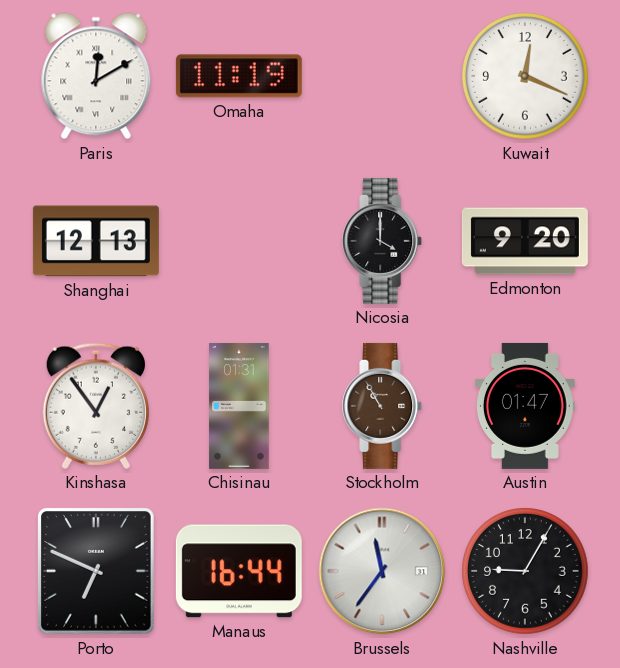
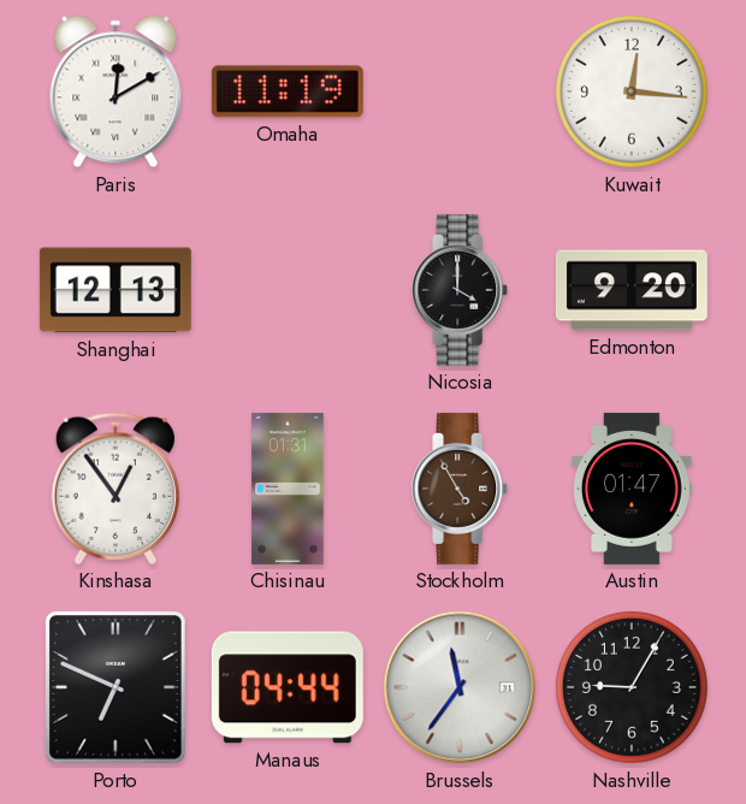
Kuwait: 12:19 -> 12:16
Stockholm: 10:55 -> 4:55
Manaus: 16:44 -> 04:44
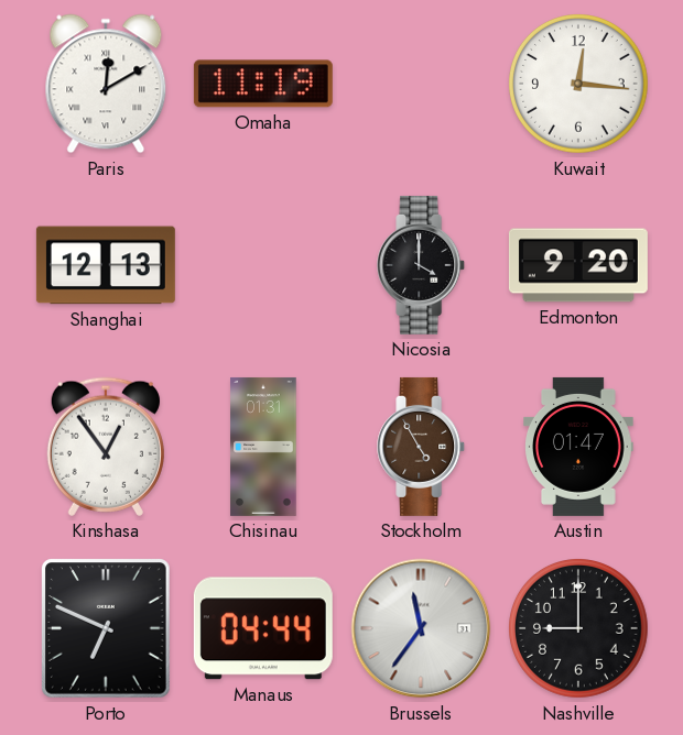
Nashville: 9:05 -> 9:00
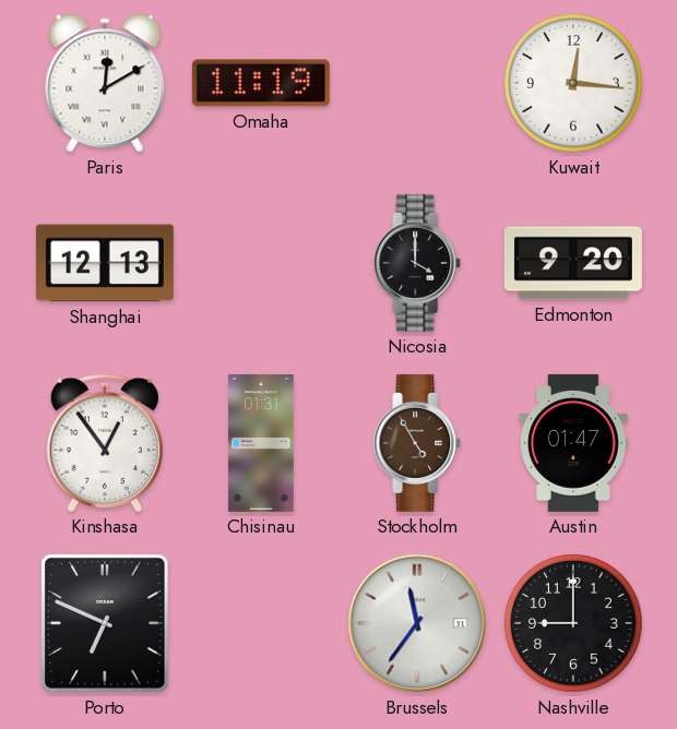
Manaus: 04:44 -> none
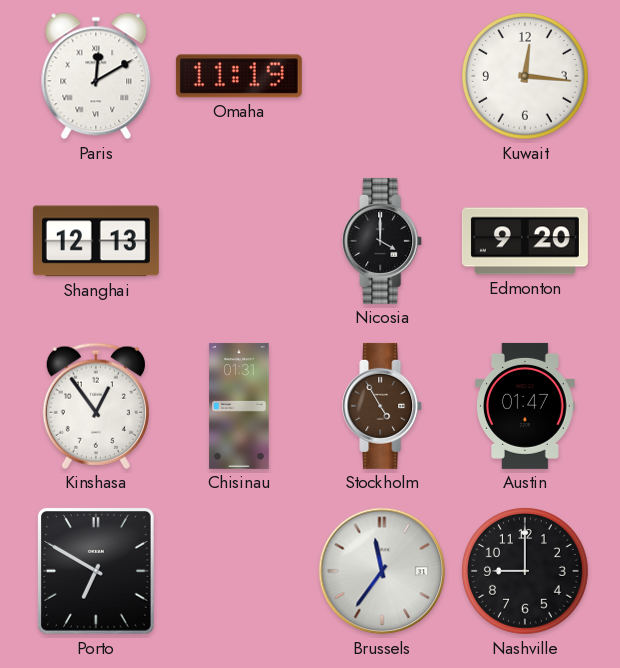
Porto: 6:49 -> 6:50
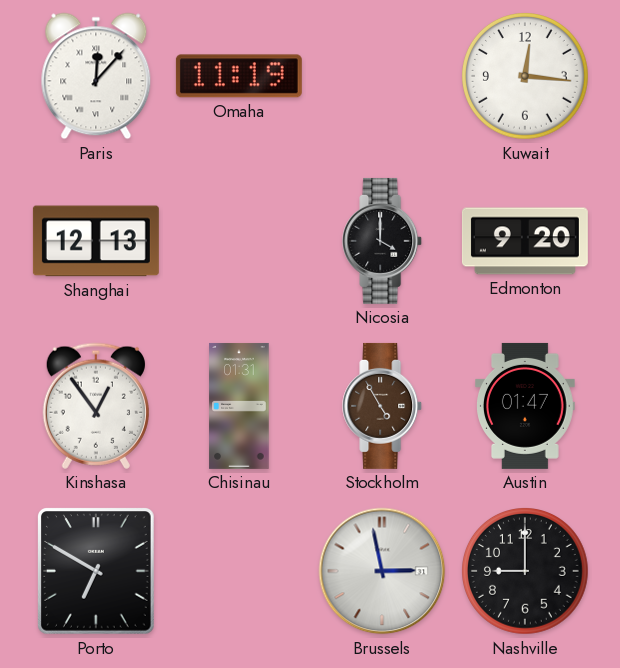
Paris: 12:10 -> 12:07
Brussels: 11:36 -> 2:58
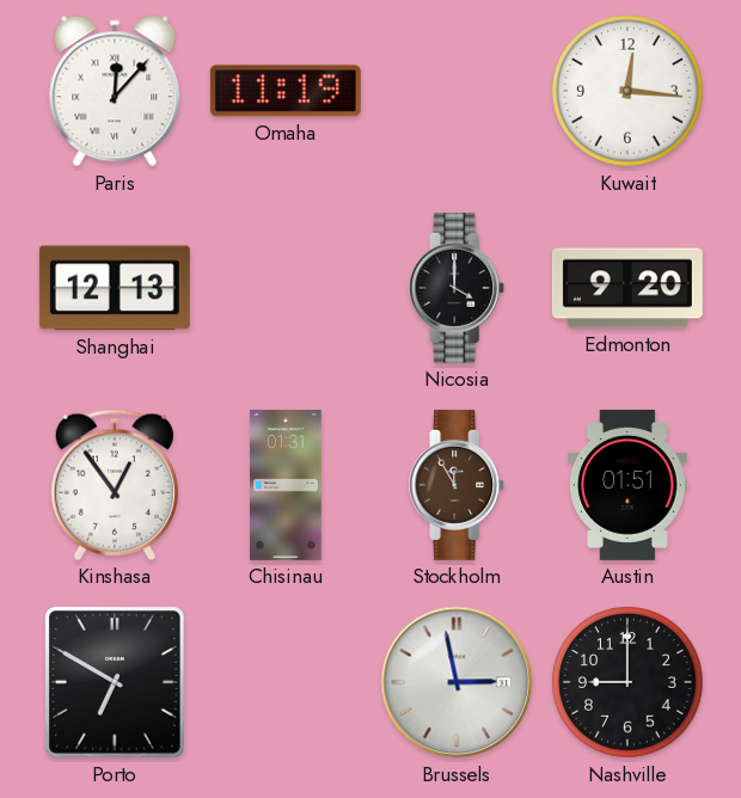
Stockholm: 4:55 -> 11:55
Austin: 01:47 -> 01:51
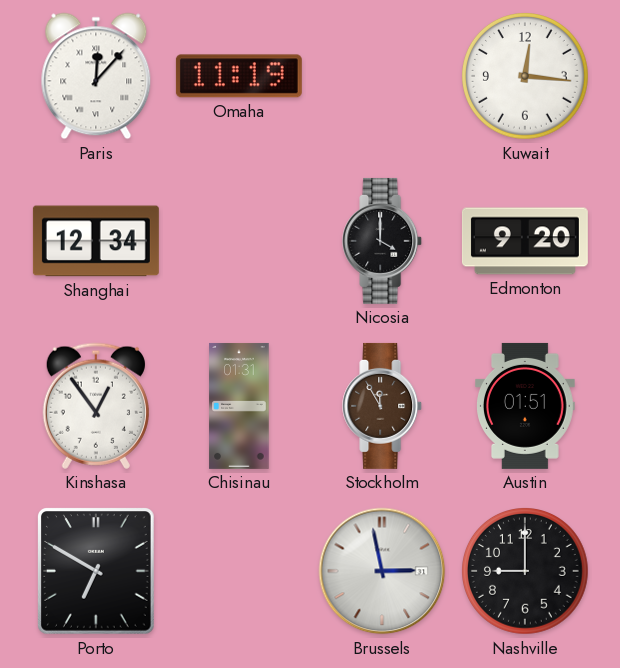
Shanghai: 12:13 -> 12:34
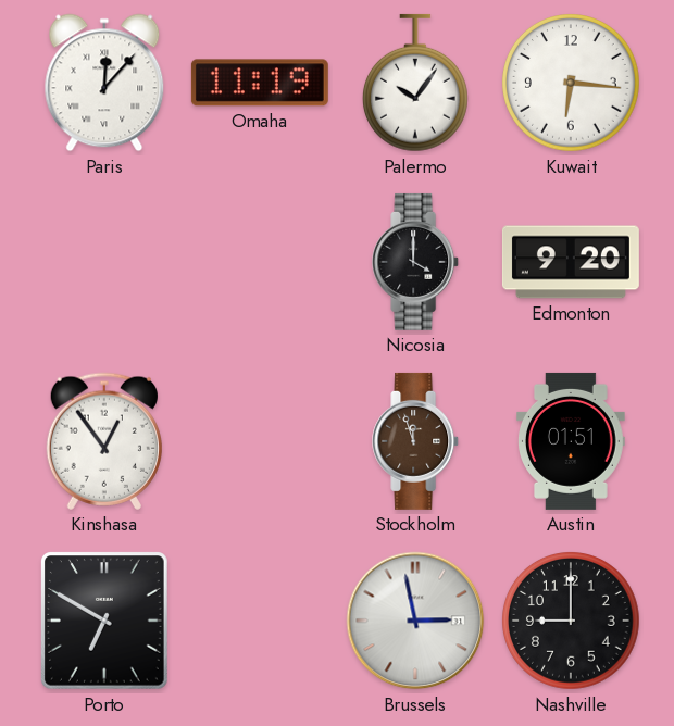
Palermo: none -> 10:06
Kuwait: 12:16 -> 6:16
Shanghai: 12:34 -> none
Chisinau: 01:31 -> none
Stockholm: 11:55 -> 11:57
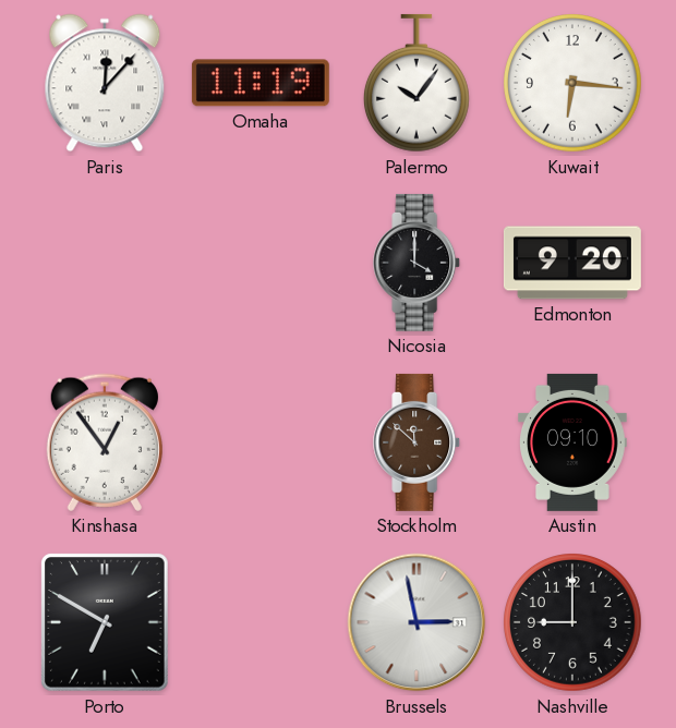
Stockholm: 11:57 -> 11:52
Austin: 01:51 -> 09:10
